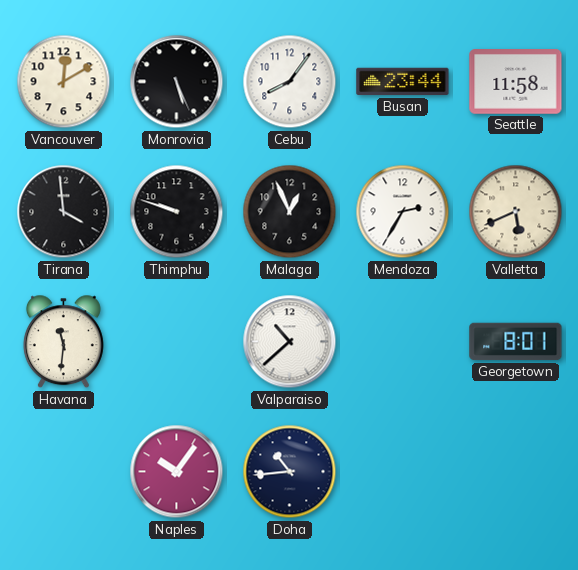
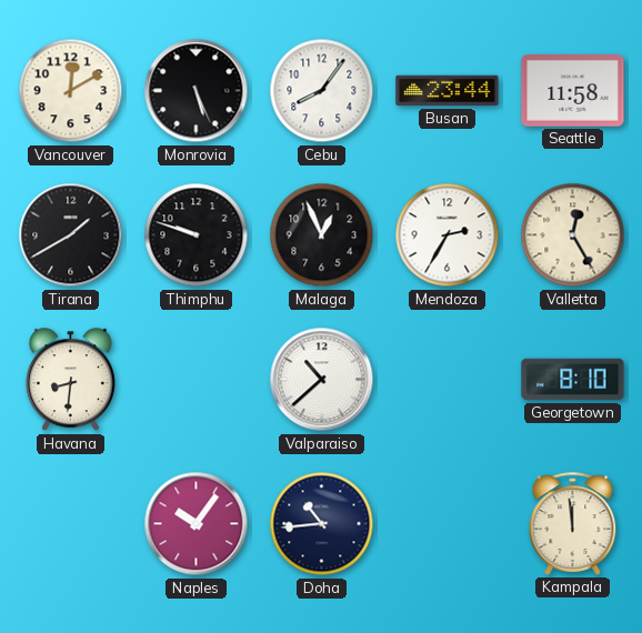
Tirana: 3:59 -> 1:40
Valletta: 5:41 -> 12:25
Havana: 11:31 -> 8:31
Georgetown: 8:01 -> 8:10
Kampala: none -> 11:59
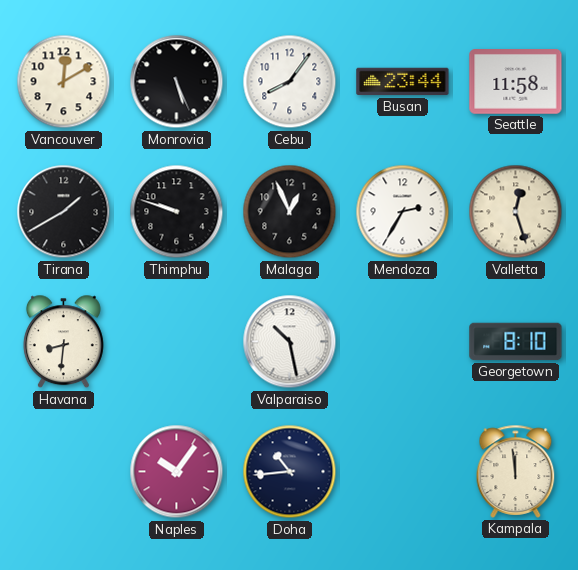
Valletta: 12:25 -> 12:27
Valparaiso: 10:38 -> 10:28
